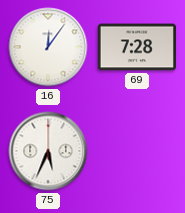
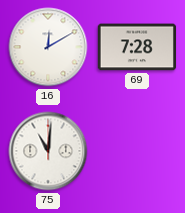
16: 12:06 -> 12:10
75: 5:34 -> 11:01
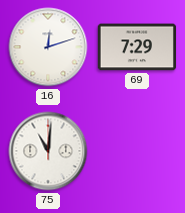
16: 12:10 -> 12:12
69: 7:28 -> 7:29
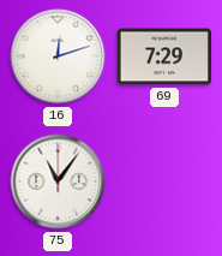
75: 11:01 -> 11:06
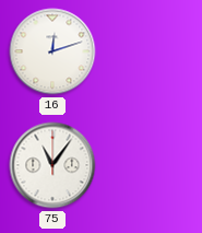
69: 7:29 -> none
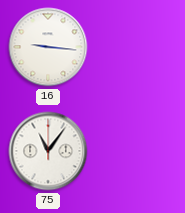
16: 12:12 -> 9:16
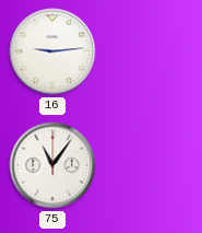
16: 9:16 -> 9:14
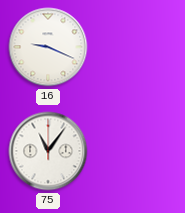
16: 9:14 -> 9:19
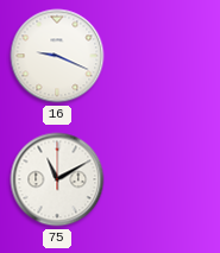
75: 11:06 -> 11:10
